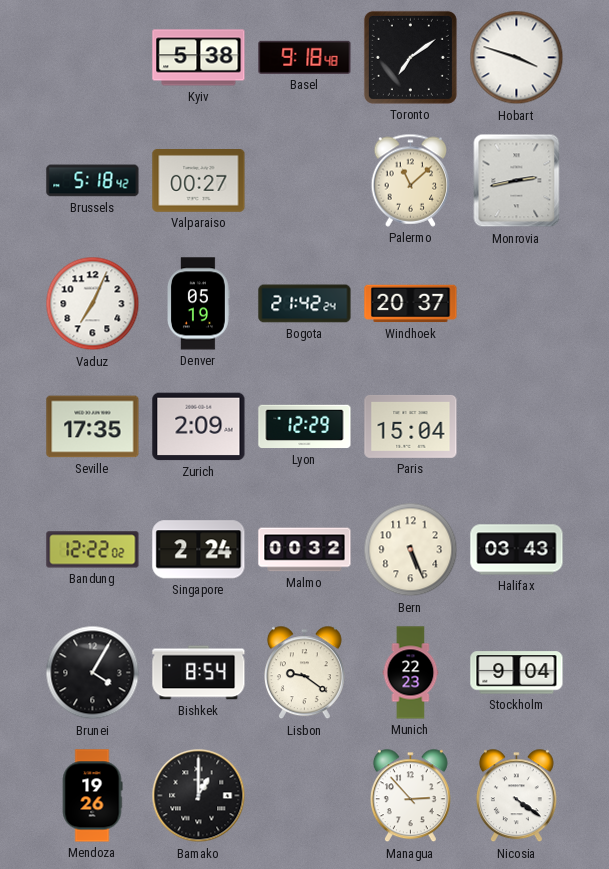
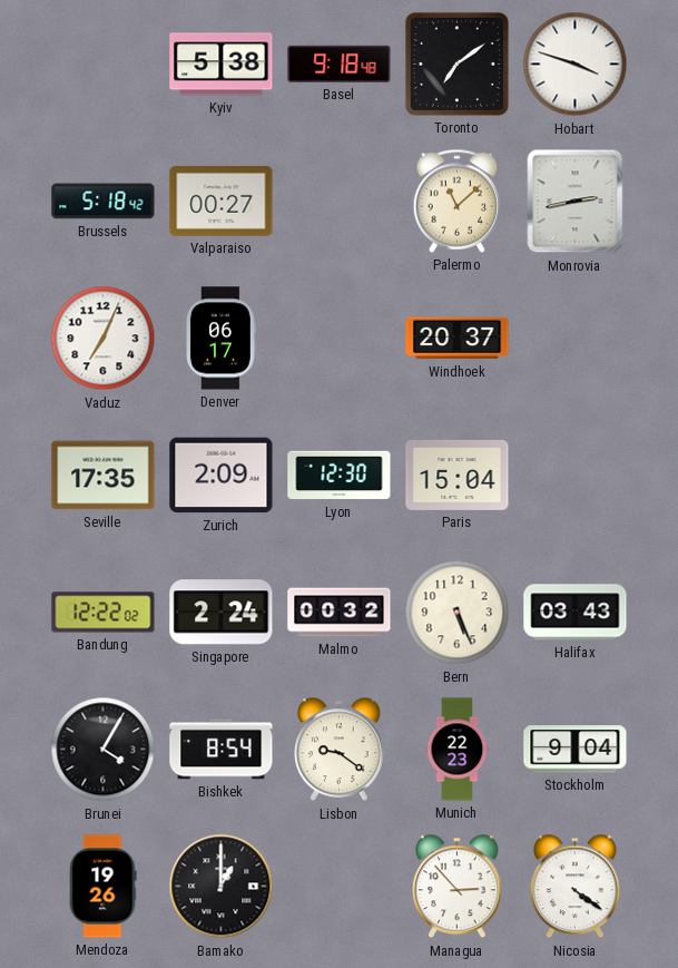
Denver: 05:19 -> 06:17
Bogota: 21:42 -> none
Lyon: 12:29 -> 12:30
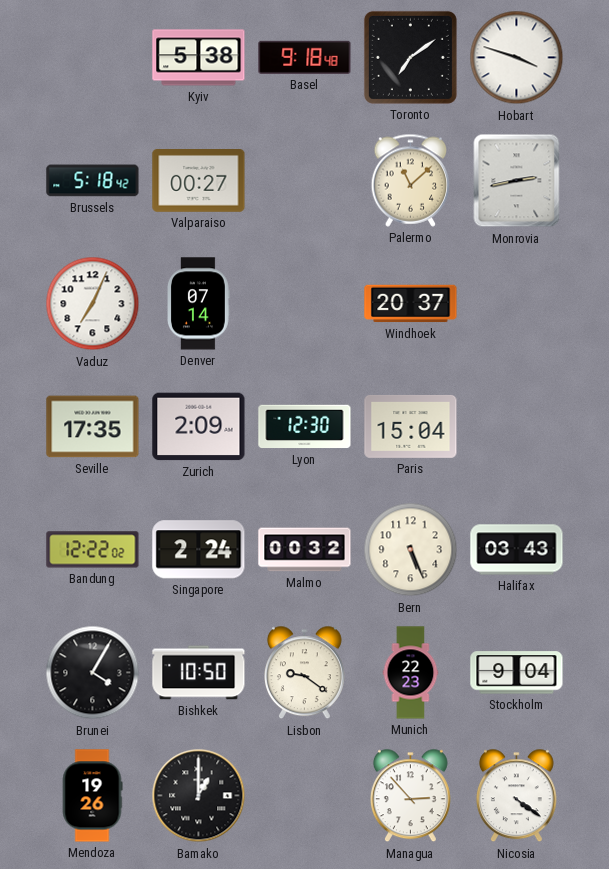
Denver: 06:17 -> 07:14
Bishkek: 8:54 -> 10:50
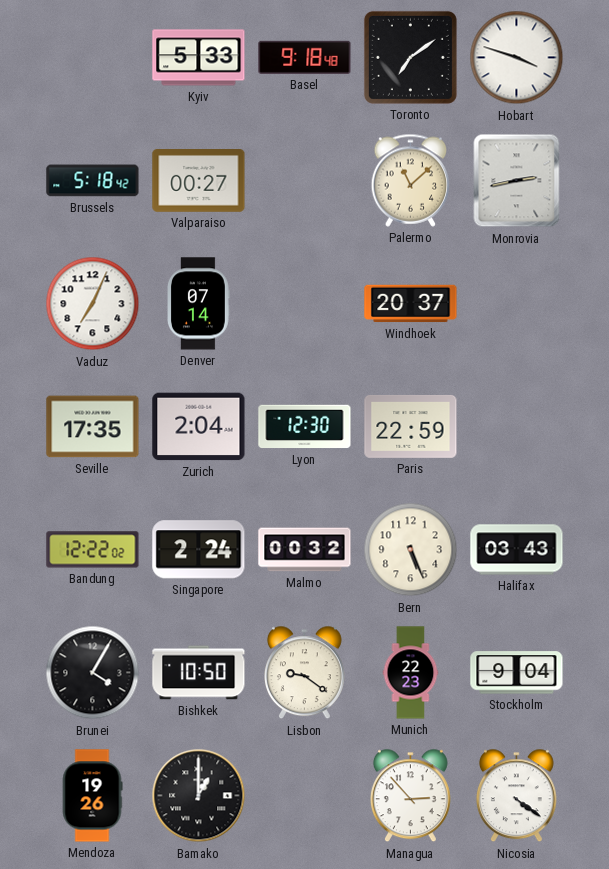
Kyiv: 5:38 -> 5:33
Zurich: 2:09 -> 2:04
Paris: 15:04 -> 22:59
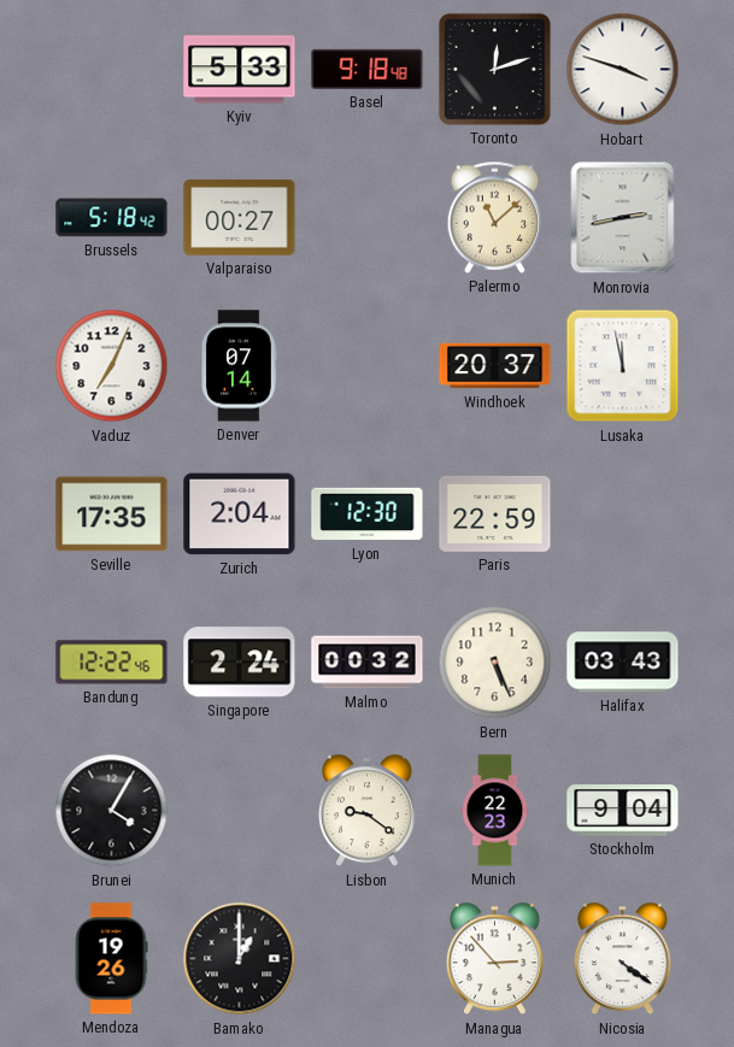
Toronto: 7:09 -> 12:12
Lusaka: none -> 11:58
Bandung: 12:22:02 -> 12:22:46
Bishkek: 10:50 -> none
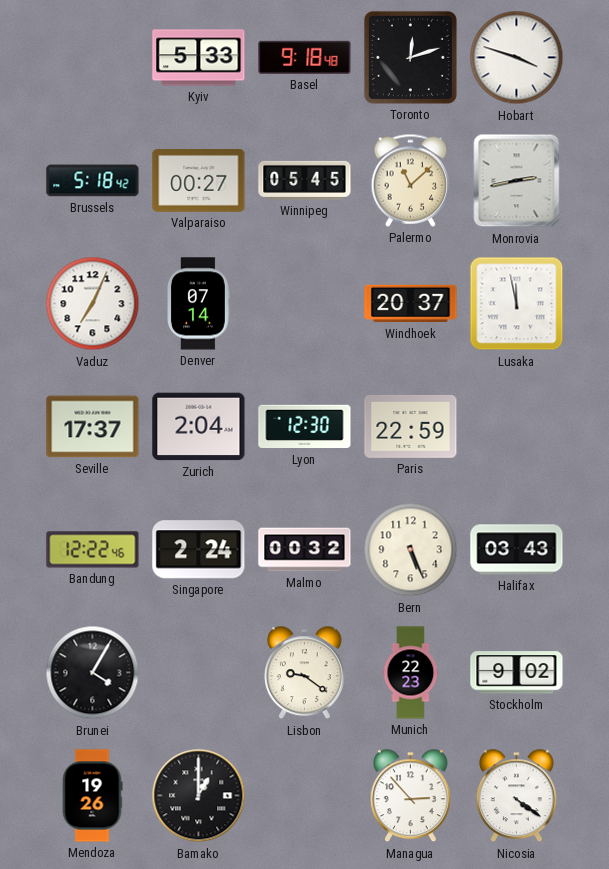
Winnipeg: none -> 05:45
Seville: 17:35 -> 17:37
Stockholm: 9:04 -> 9:02
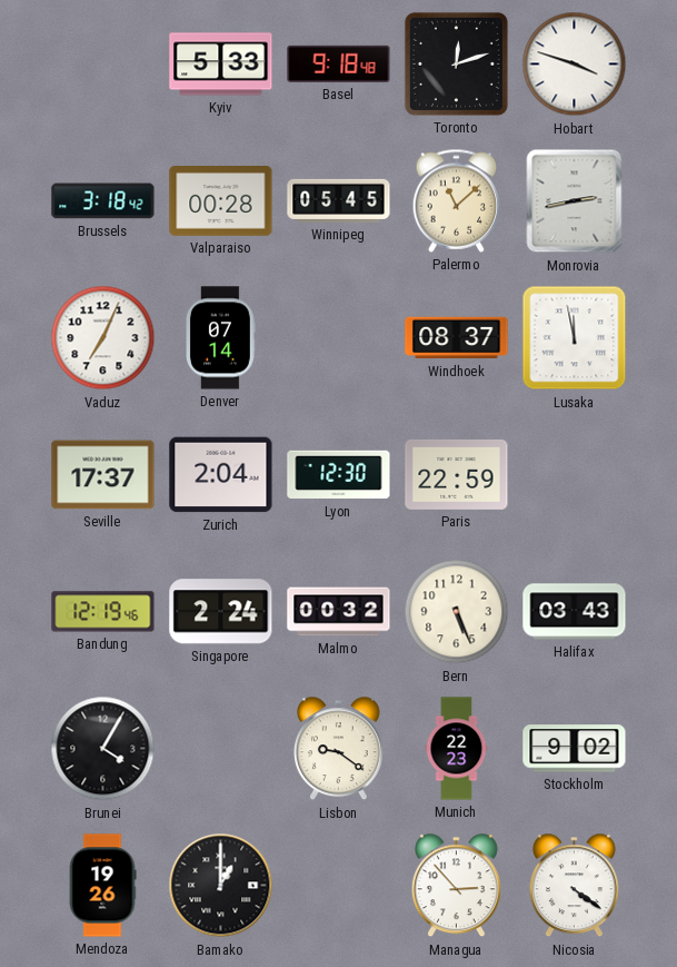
Brussels: 5:18 -> 3:18
Valparaiso: 00:27 -> 00:28
Windhoek: 20:37 -> 08:37
Bandung: 12:22 -> 12:19
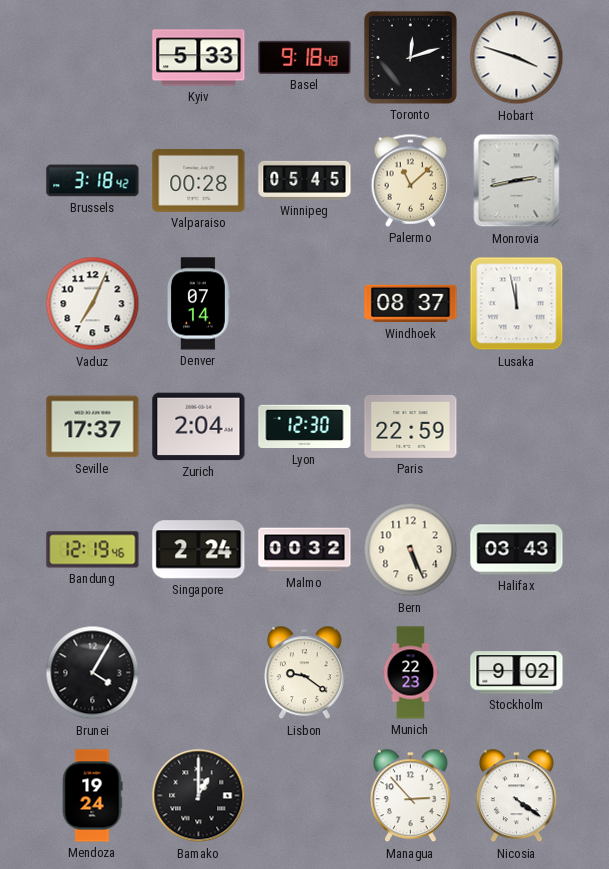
Mendoza: 19:26 -> 19:24
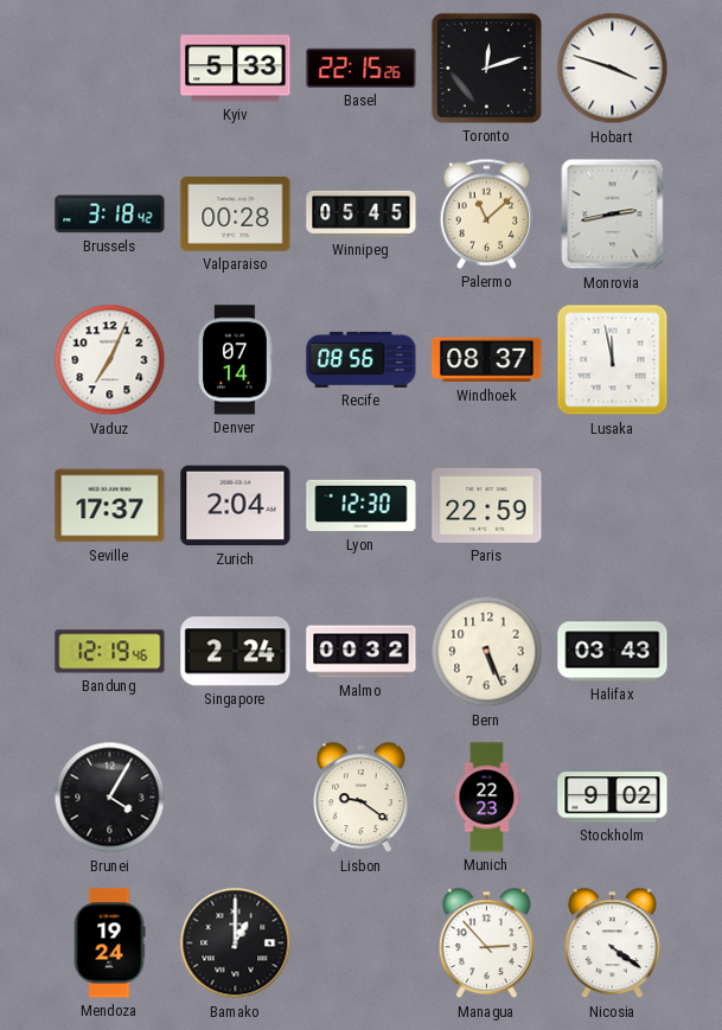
Basel: 9:18 -> 22:15
Recife: none -> 08:56
